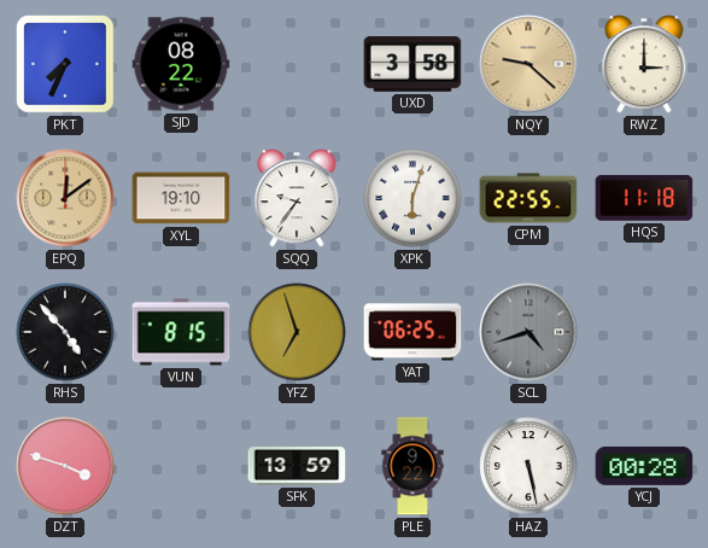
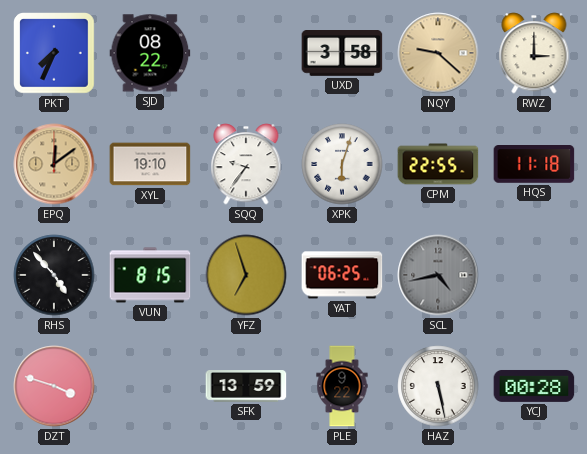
SCL: 4:42 -> 4:43
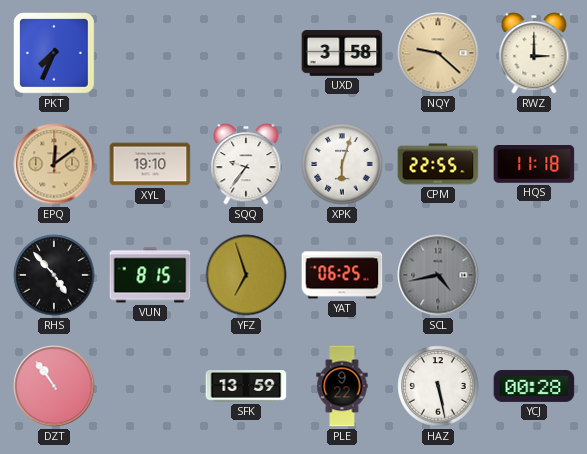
SJD: 08:22 -> none
DZT: 3:48 -> 10:54
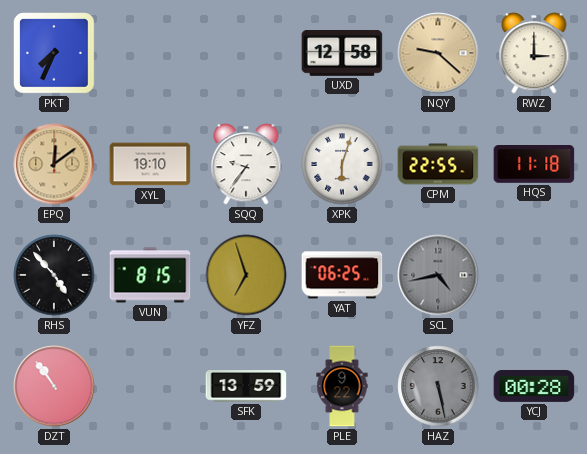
UXD: 3:58 -> 12:58
HAZ dial: white -> grey
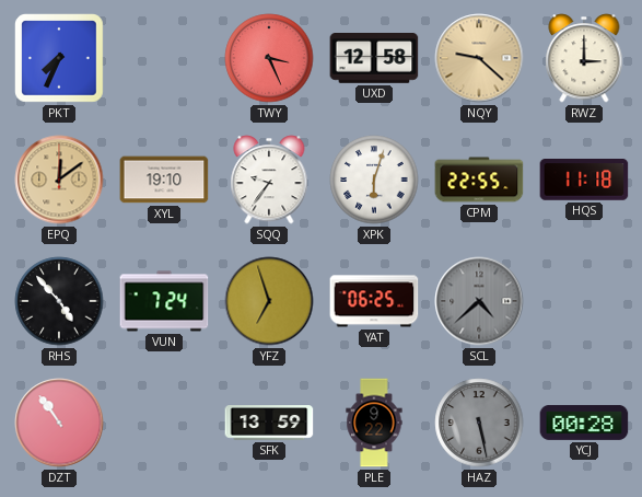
TWY: none -> 3:26
VUN: 8:15 -> 7:24
SCL: 4:43 -> 4:38
